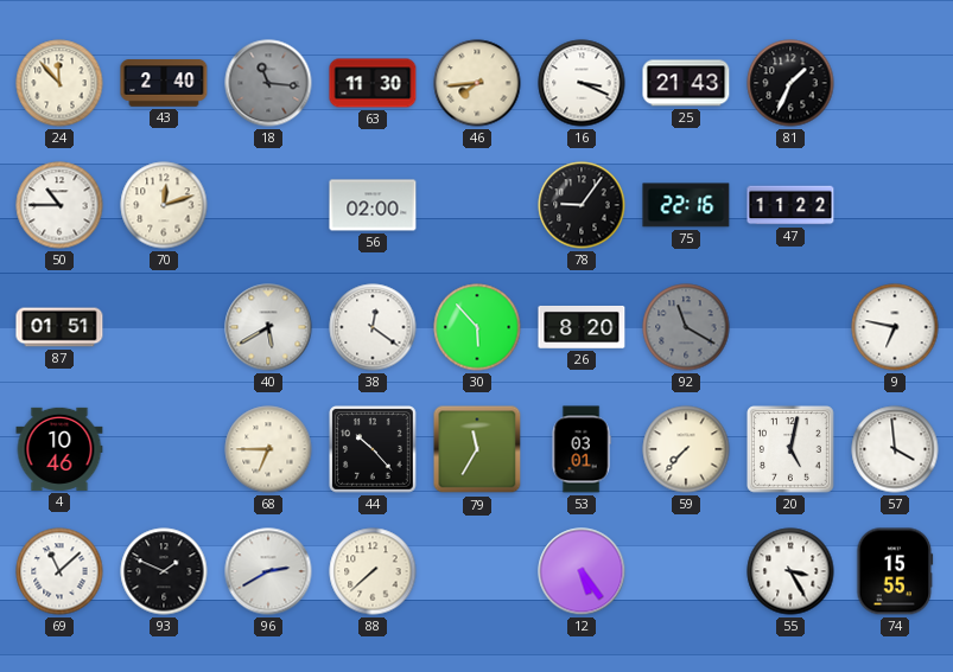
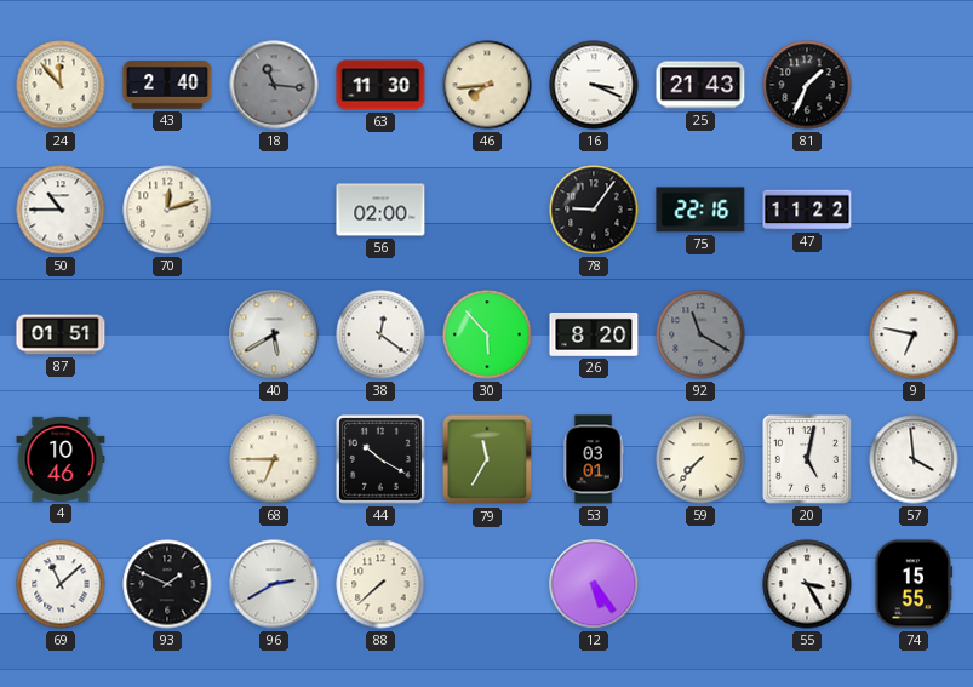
44: 10:23 -> 10:20
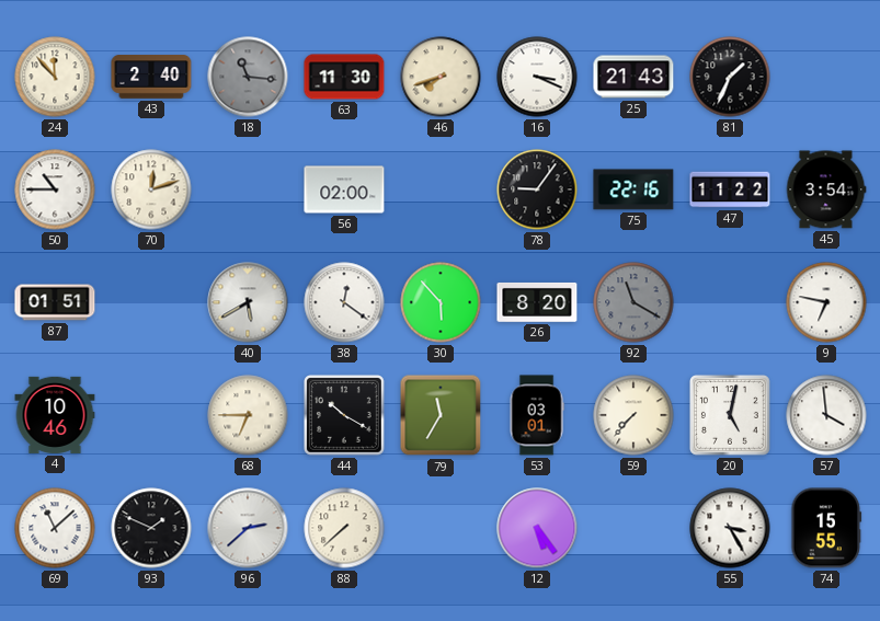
46: 7:44 -> 7:42
45: none -> 3:54
96: 2:40 -> 2:38
